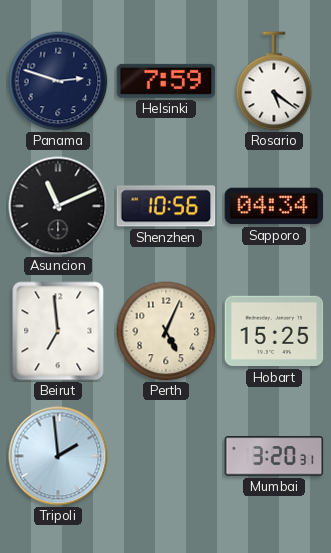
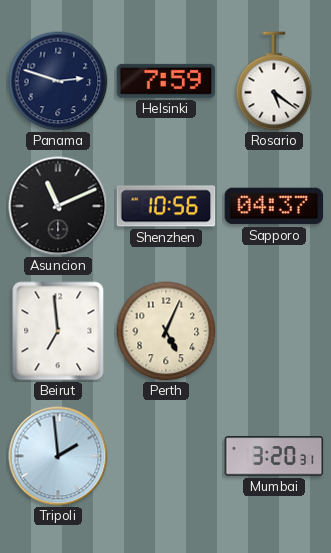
Sapporo: 04:34 -> 04:37
Hobart: 15:25 -> none
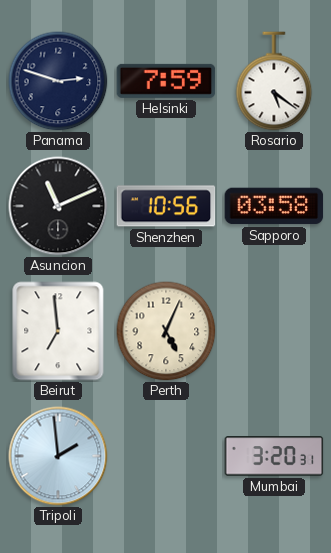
Sapporo: 04:37 -> 03:58
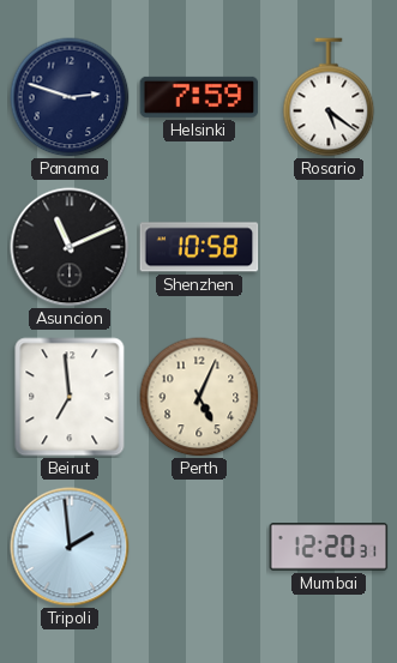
Shenzhen: 10:56 -> 10:58
Sapporo: 03:58 -> none
Mumbai: 3:20 -> 12:20
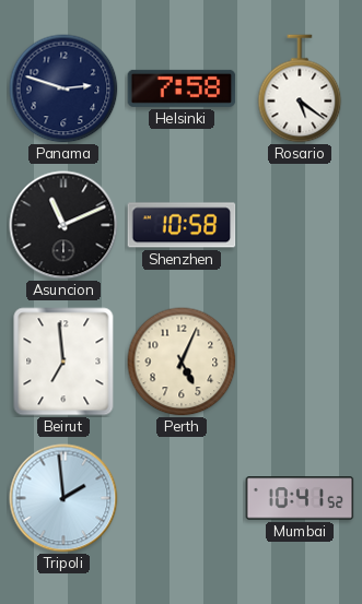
Helsinki: 7:59 -> 7:58
Mumbai: 12:20 -> 10:41
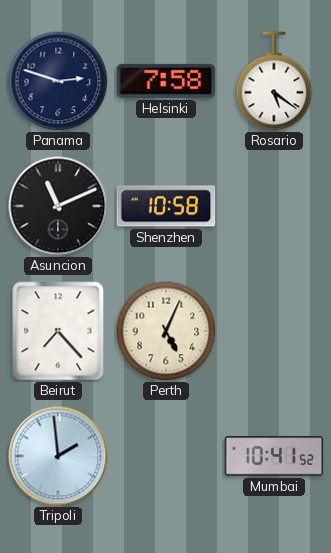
Beirut: 6:59 -> 7:23
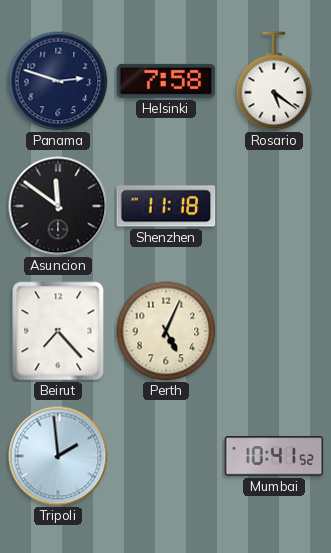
Asuncion: 11:11 -> 11:51
Shenzhen: 10:58 -> 11:18
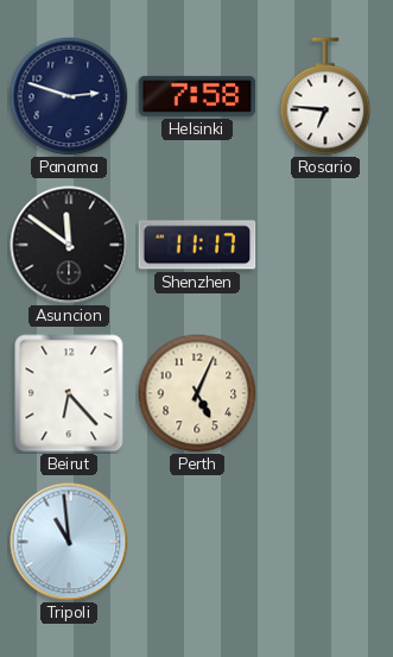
Rosario: 5:21 -> 6:46
Shenzhen: 11:18 -> 11:17
Beirut: 7:23 -> 6:23
Tripoli: 1:59 -> 10:59
Mumbai: 10:41 -> none
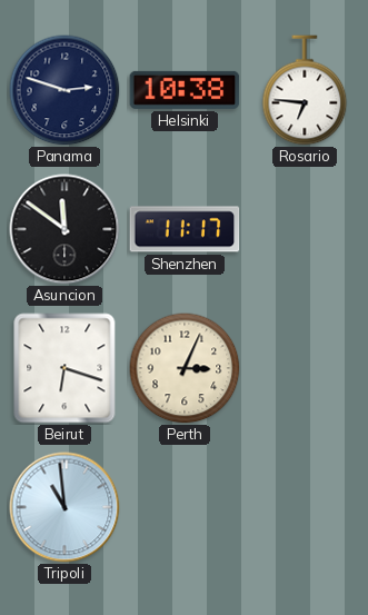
Helsinki: 7:58 -> 10:38
Beirut: 6:23 -> 6:18
Perth: 5:04 -> 3:04
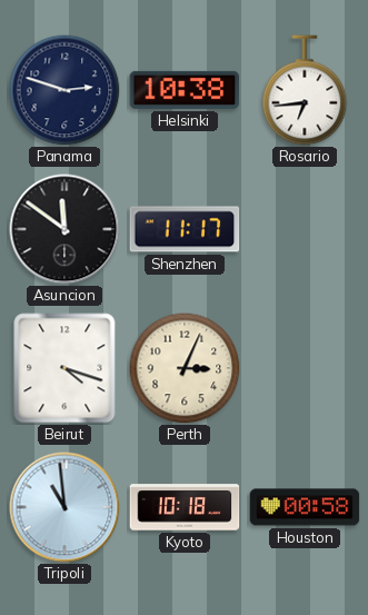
Rosario: 6:46 -> 6:44
Beirut: 6:18 -> 4:18
Kyoto: none -> 10:18
Houston: none -> 00:58
